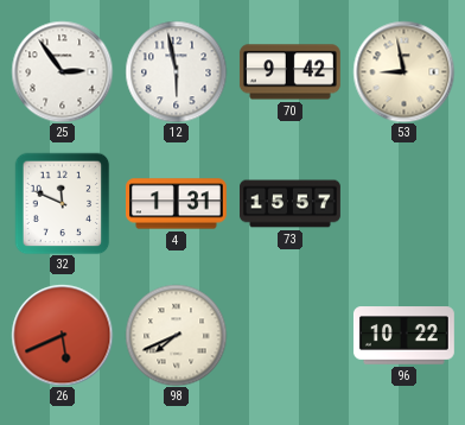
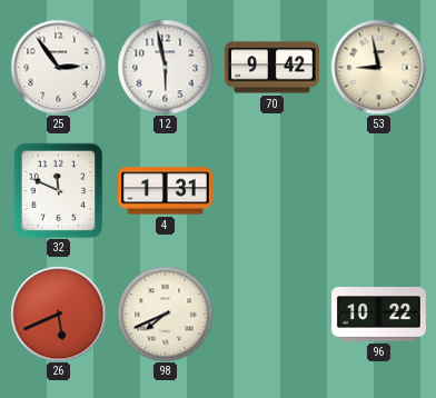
73: 15:57 -> none
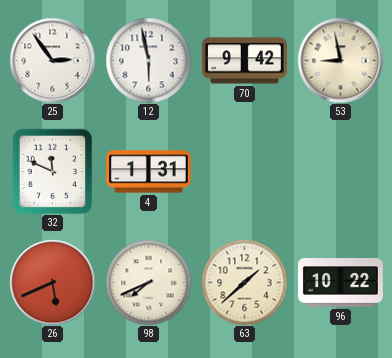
63: none -> 1:38
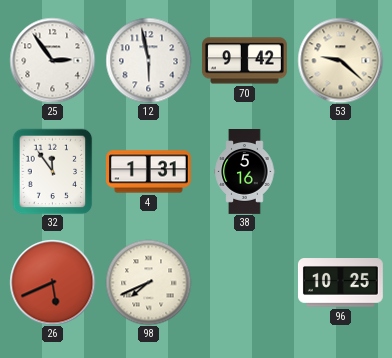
53: 8:58 -> 9:22
32: 11:49 -> 11:54
38: none -> 5:16
63: 1:38 -> none
96: 10:22 -> 10:25
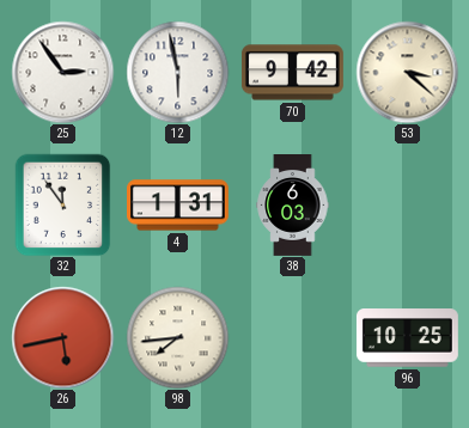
53: 9:22 -> 3:22
38: 5:16 -> 6:03
26: 5:41 -> 5:43
98: 7:41 -> 7:44
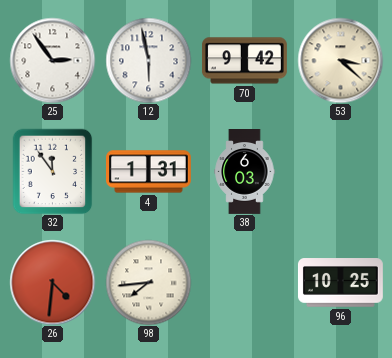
26: 5:43 -> 4:31
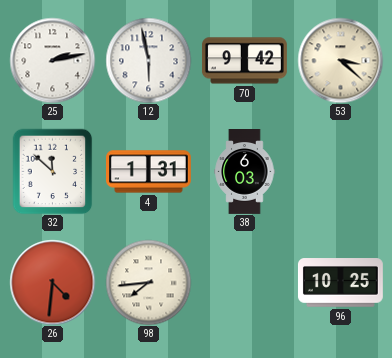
25: 2:54 -> 2:13
32: 11:54 -> 11:52
